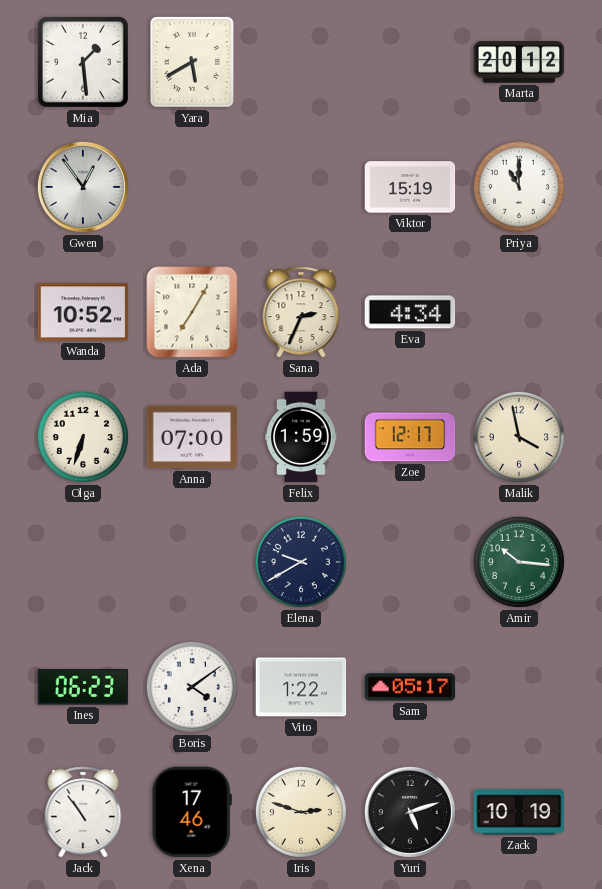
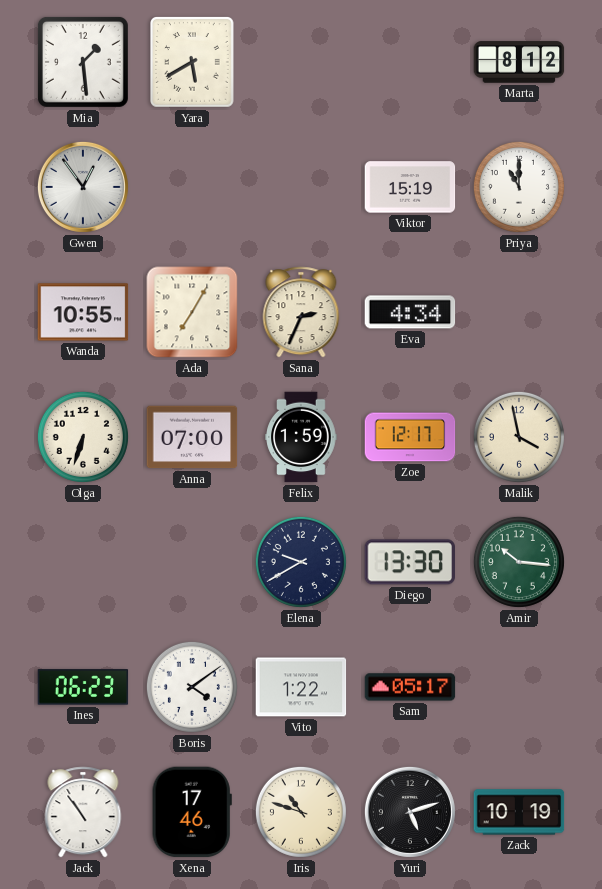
Marta: 20:12 -> 8:12
Wanda: 10:52 -> 10:55
Diego: none -> 13:30
Iris: 2:48 -> 10:48
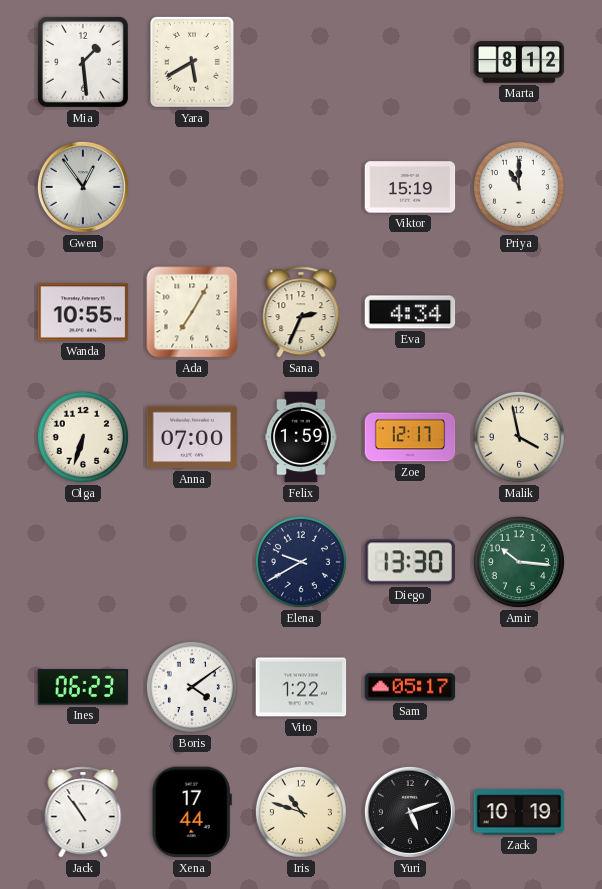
Xena: 17:46 -> 17:44
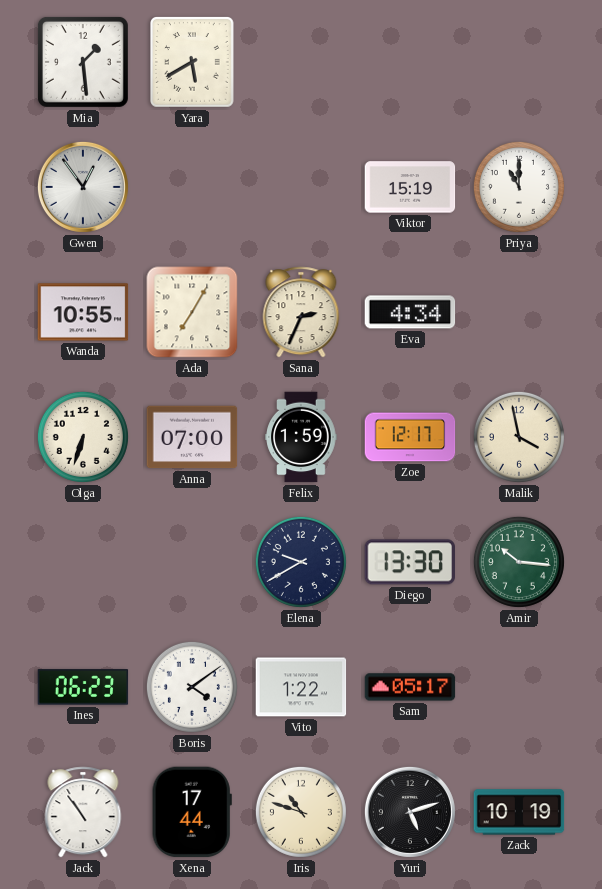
Marta: 8:12 -> none
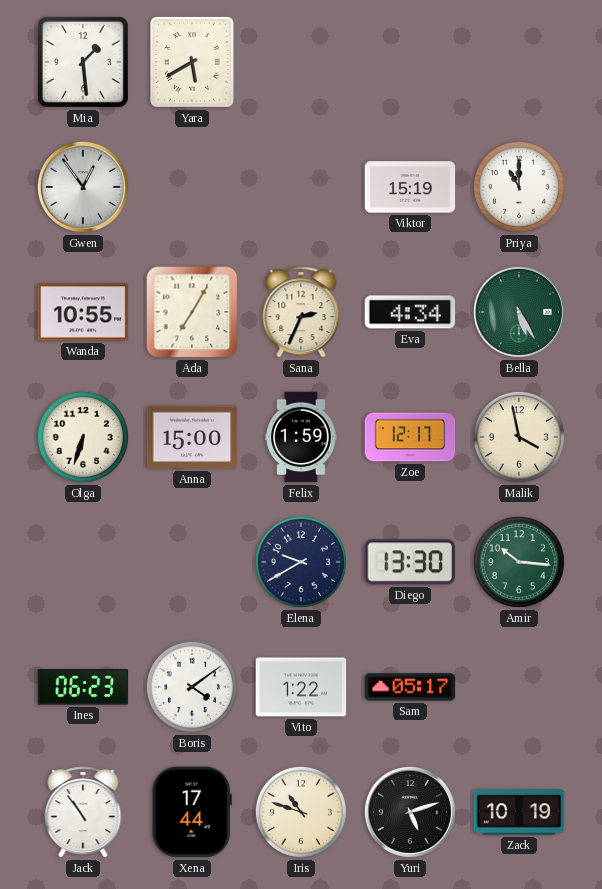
Bella: none -> 5:25
Anna: 07:00 -> 15:00
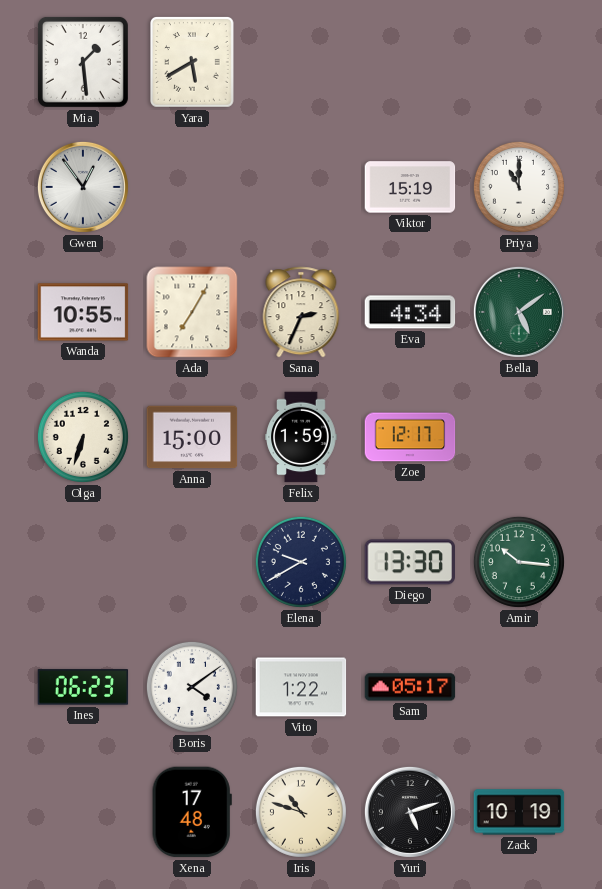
Bella: 5:25 -> 5:09
Malik: 3:58 -> none
Jack: 10:54 -> none
Xena: 17:44 -> 17:48
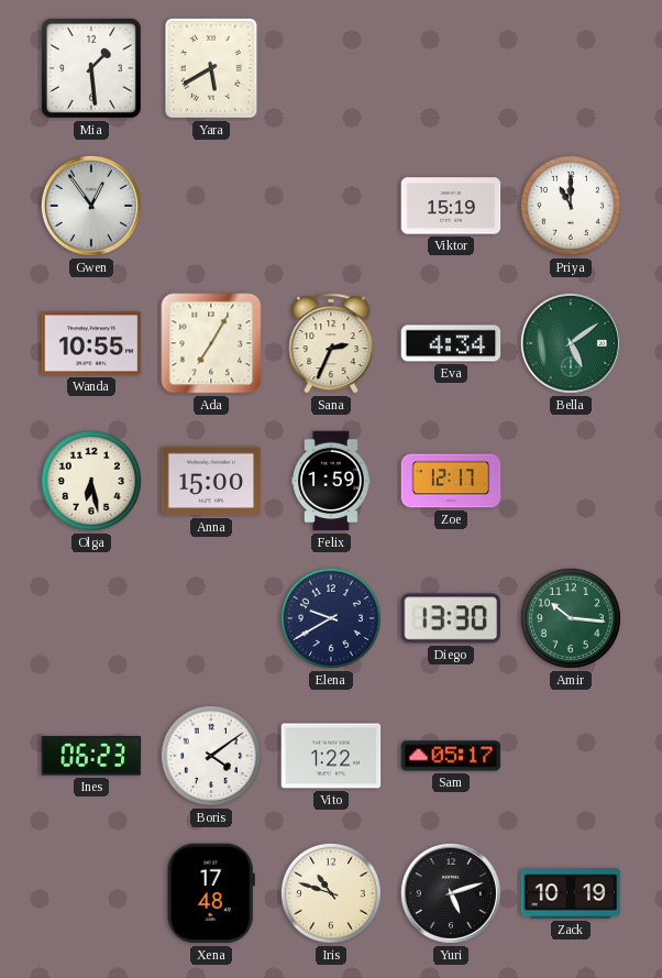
Olga: 6:33 -> 6:28
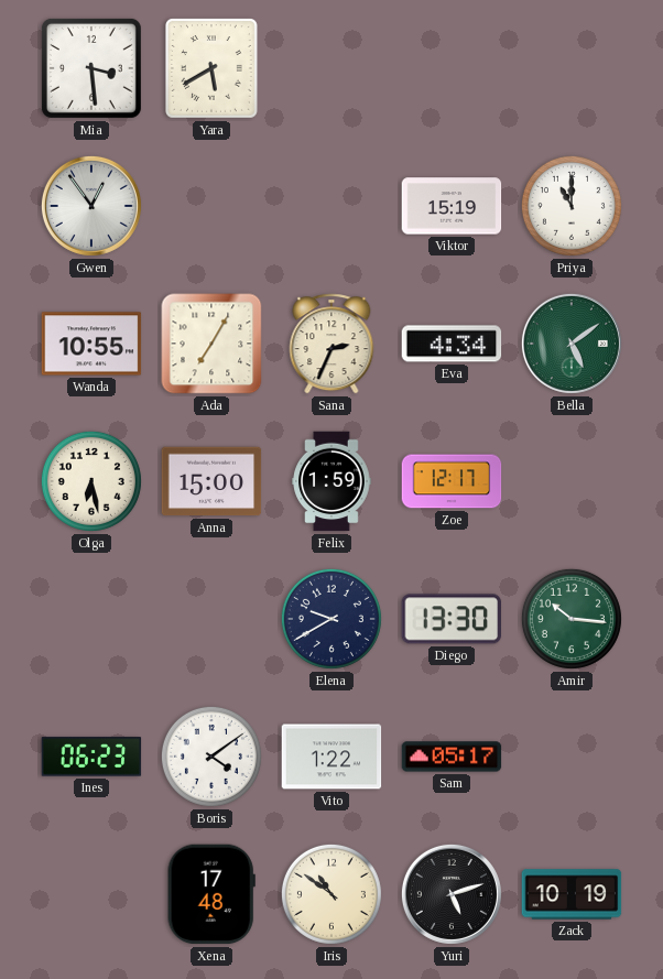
Mia: 1:29 -> 3:29
Iris: 10:48 -> 10:51
